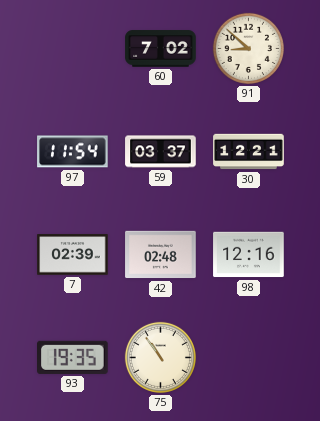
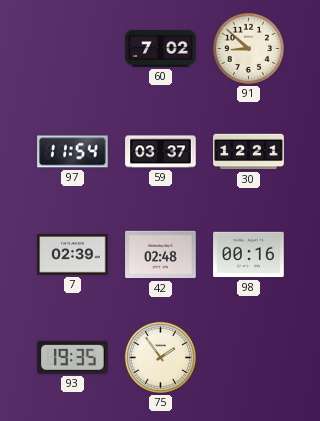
98: 12:16 -> 00:16
75: 10:54 -> 1:54
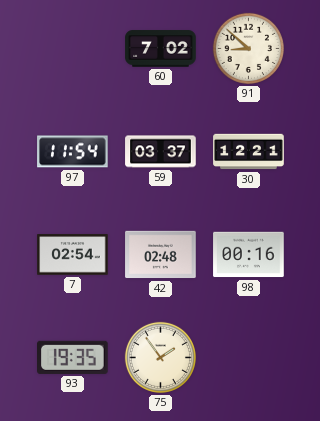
7: 02:39 -> 02:54
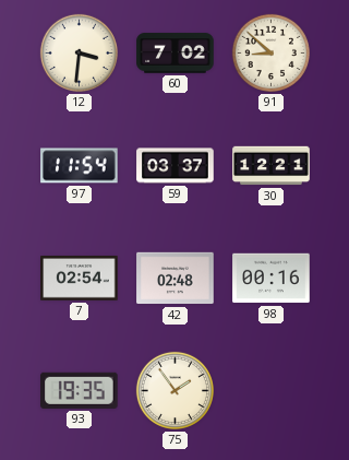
12: none -> 3:31
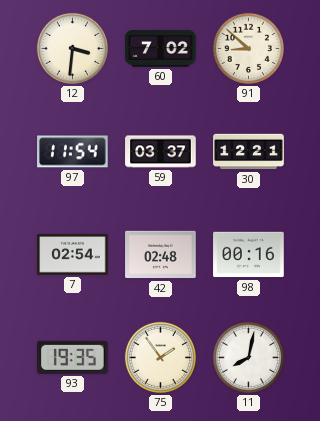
11: none -> 8:02
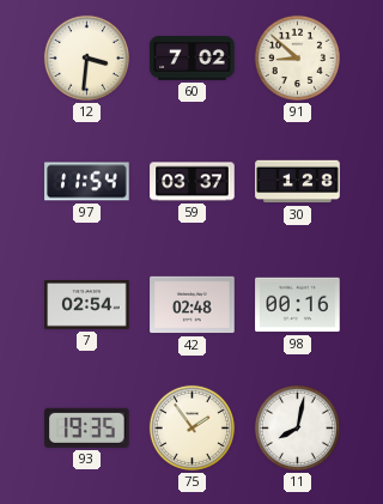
30: 12:21 -> 1:28
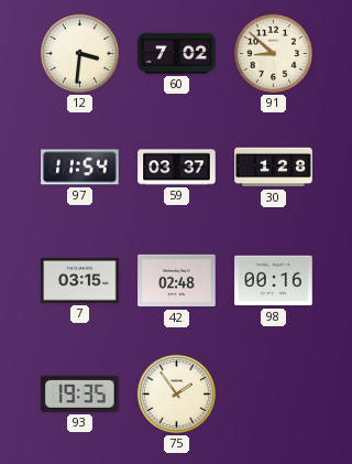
7: 02:54 -> 03:15
11: 8:02 -> none
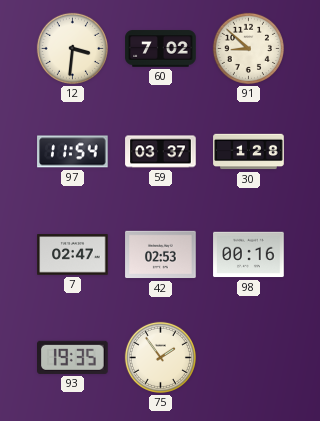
7: 03:15 -> 02:47
42: 02:48 -> 02:53
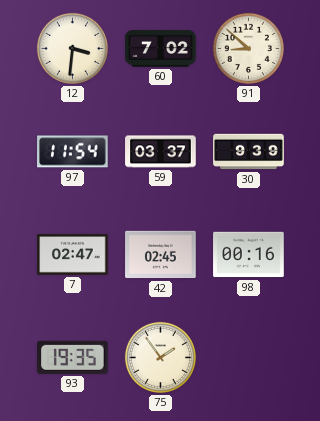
30: 1:28 -> 9:39
42: 02:53 -> 02:45
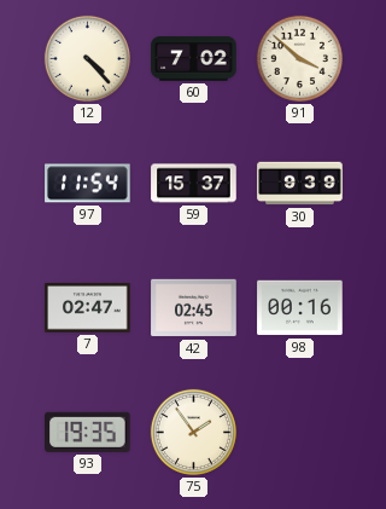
12: 3:31 -> 4:23
91: 8:52 -> 3:52
59: 03:37 -> 15:37
